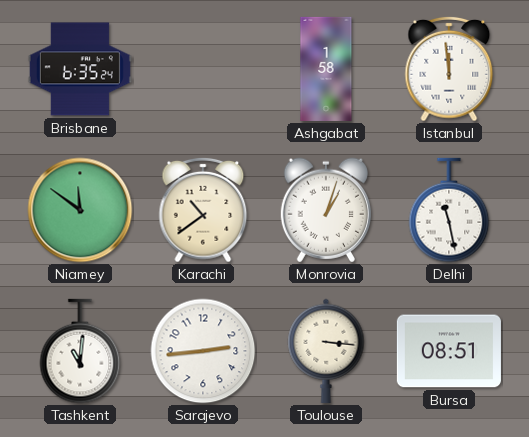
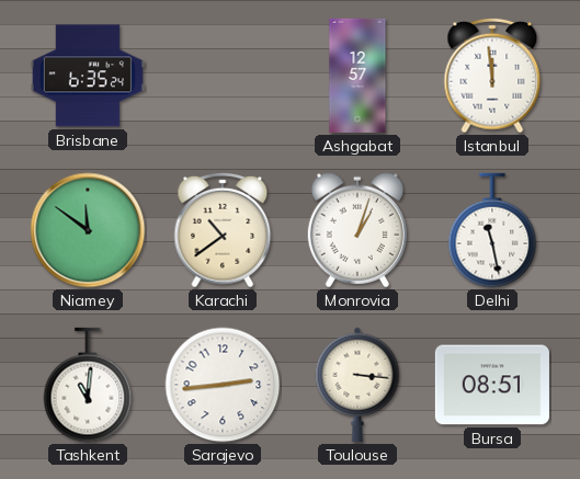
Ashgabat: 1:58 -> 12:57
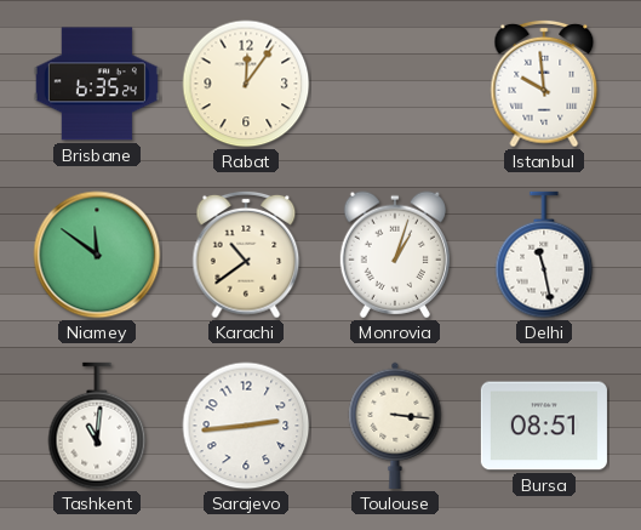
Rabat: none -> 12:06
Ashgabat: 12:57 -> none
Istanbul: 11:59 -> 9:59
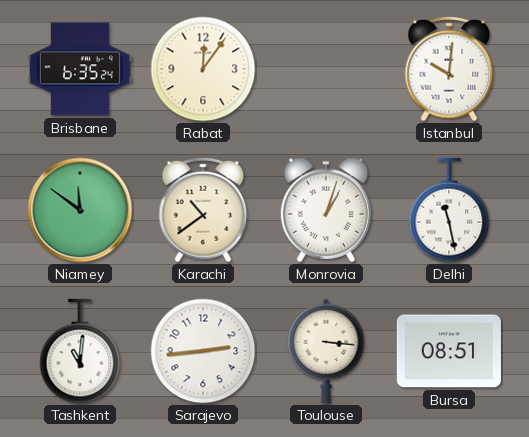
Istanbul: 9:59 -> 10:01
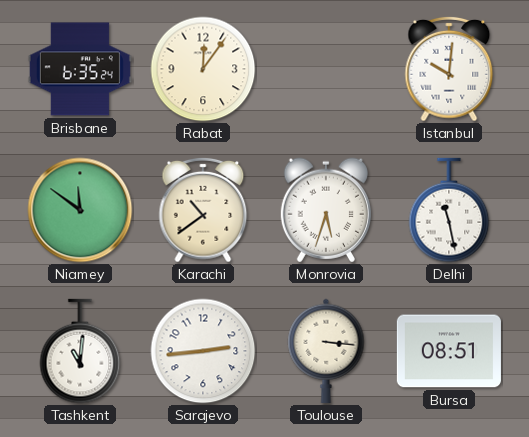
Monrovia: 1:03 -> 5:33
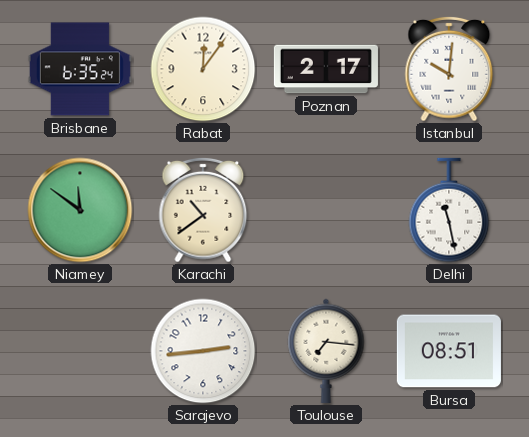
Poznan: none -> 2:17
Monrovia: 5:33 -> none
Tashkent: 11:01 -> none
Toulouse: 3:16 -> 7:16
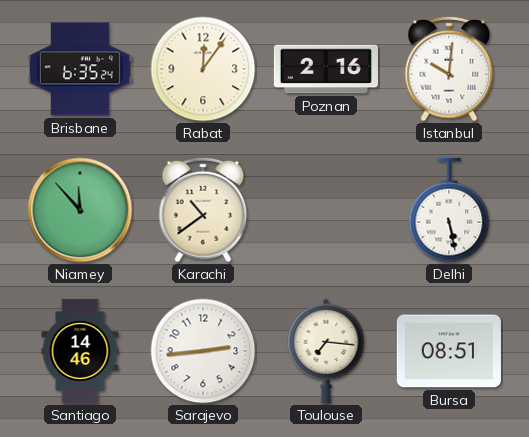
Poznan: 2:17 -> 2:16
Niamey: 11:51 -> 11:53
Delhi: 11:28 -> 5:28
Santiago: none -> 14:46
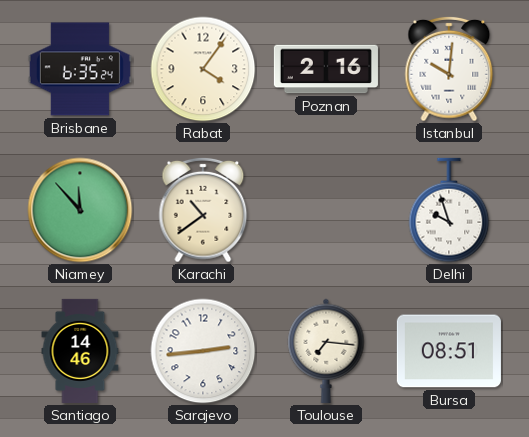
Rabat: 12:06 -> 4:06
Delhi: 5:28 -> 9:57
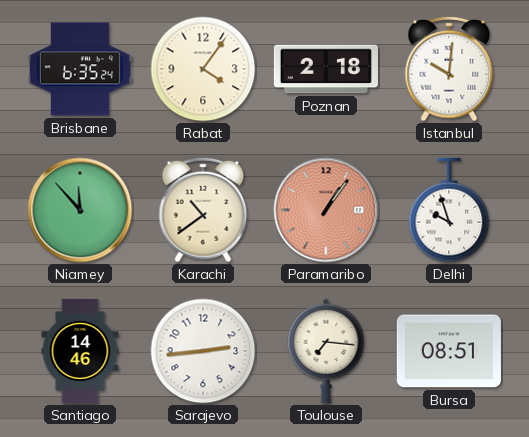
Poznan: 2:16 -> 2:18
Paramaribo: none -> 1:06
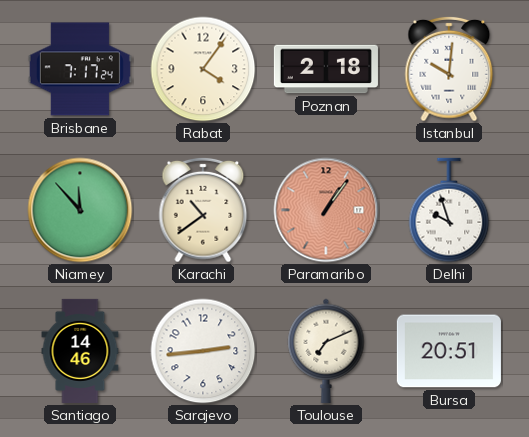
Brisbane: 6:35 -> 7:17
Toulouse: 7:16 -> 7:11
Bursa: 08:51 -> 20:51
